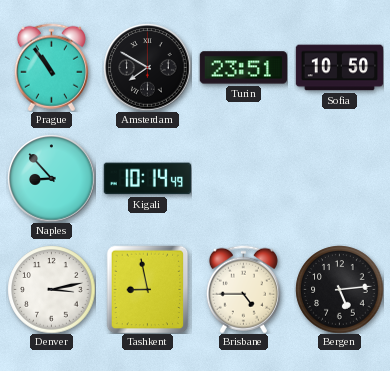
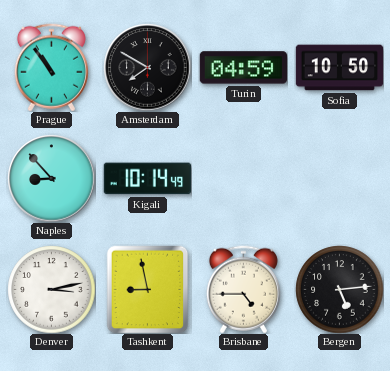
Turin: 23:51 -> 04:59
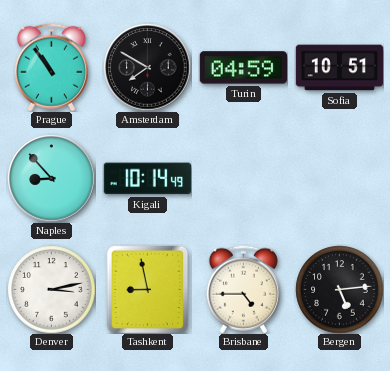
Sofia: 10:50 -> 10:51
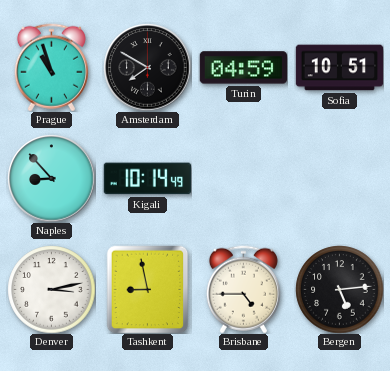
Prague: 10:54 -> 10:57
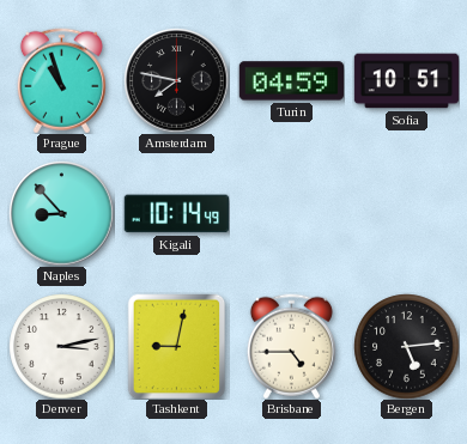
Amsterdam: 7:50 -> 7:47
Tashkent: 8:58 -> 9:02
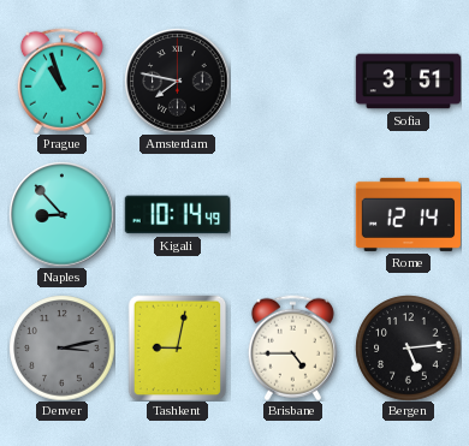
Turin: 04:59 -> none
Sofia: 10:51 -> 3:51
Rome: none -> 12:14
Denver dial: white -> grey
